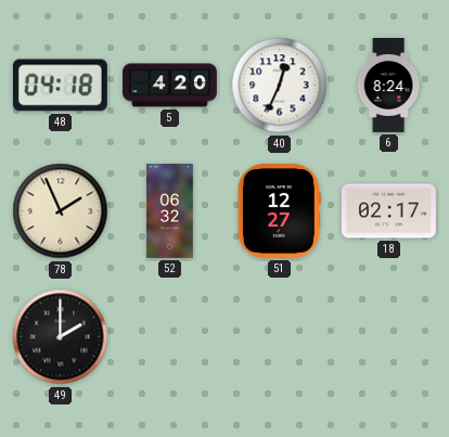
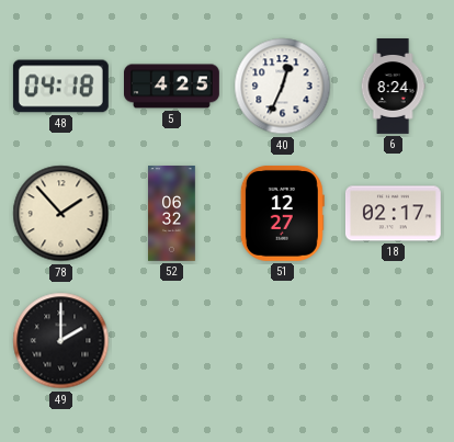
5: 4:20 -> 4:25
78: 1:56 -> 1:53
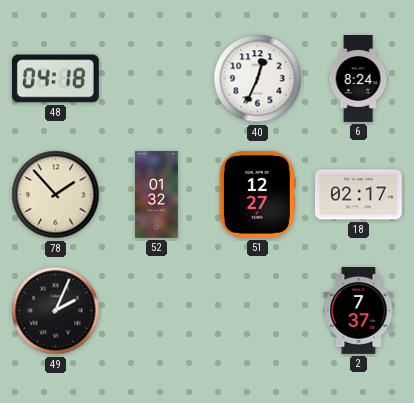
5: 4:25 -> none
52: 06:32 -> 01:32
49: 2:00 -> 2:04
2: none -> 7:37
